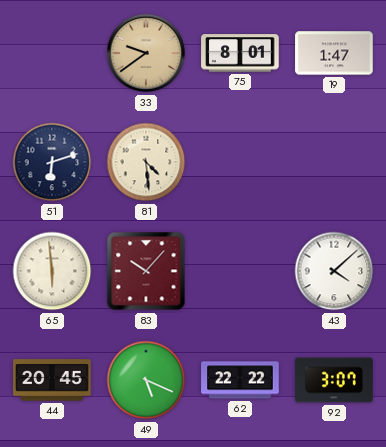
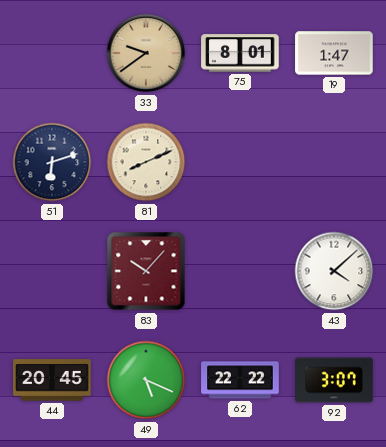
81: 4:29 -> 8:11
65: 5:59 -> none
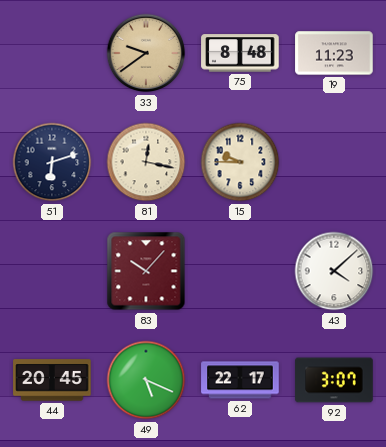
75: 8:01 -> 8:48
19: 1:47 -> 11:23
81: 8:11 -> 12:17
15: none -> 9:45
62: 22:22 -> 22:17
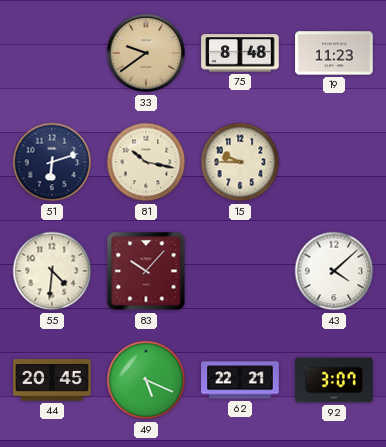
81: 12:17 -> 10:17
55: none -> 4:31
62: 22:17 -> 22:21
